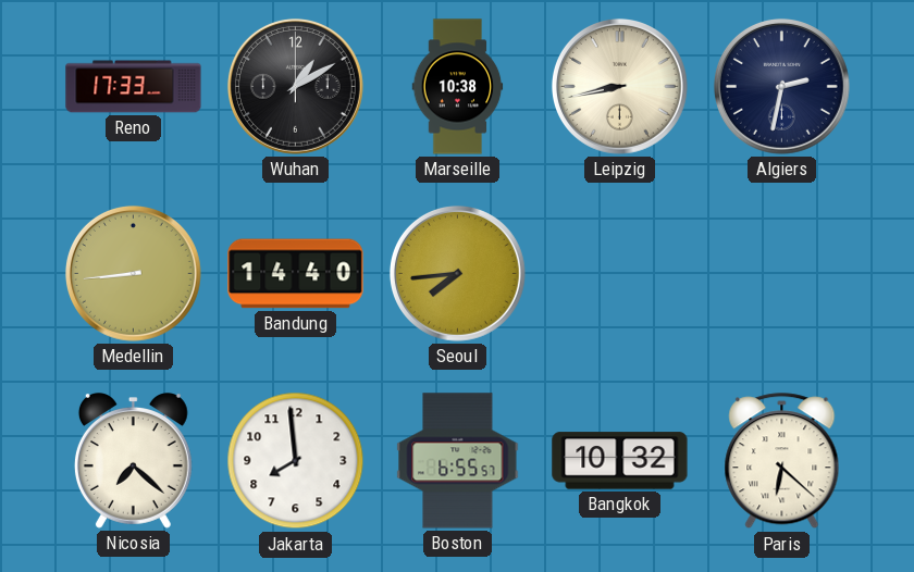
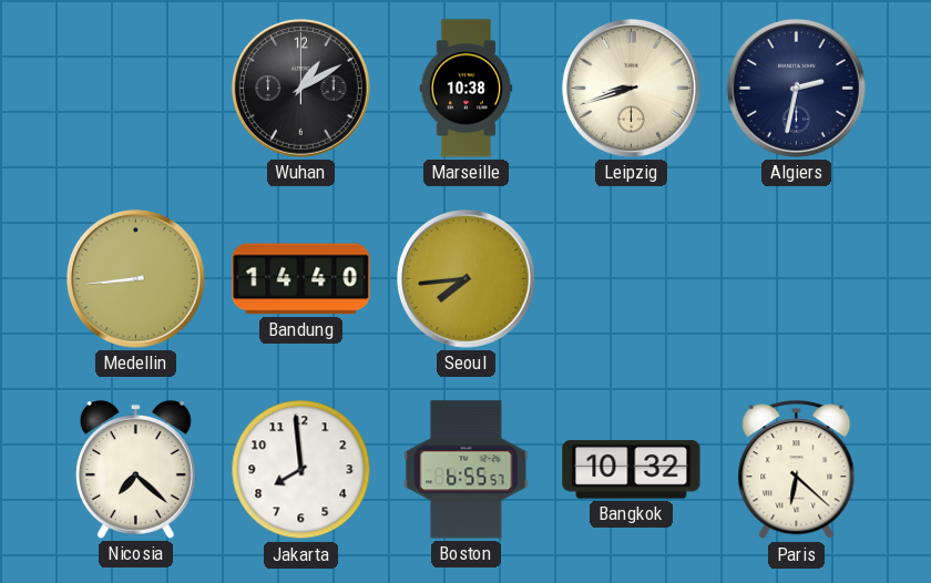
Reno: 17:33 -> none
Leipzig: 8:43 -> 8:42
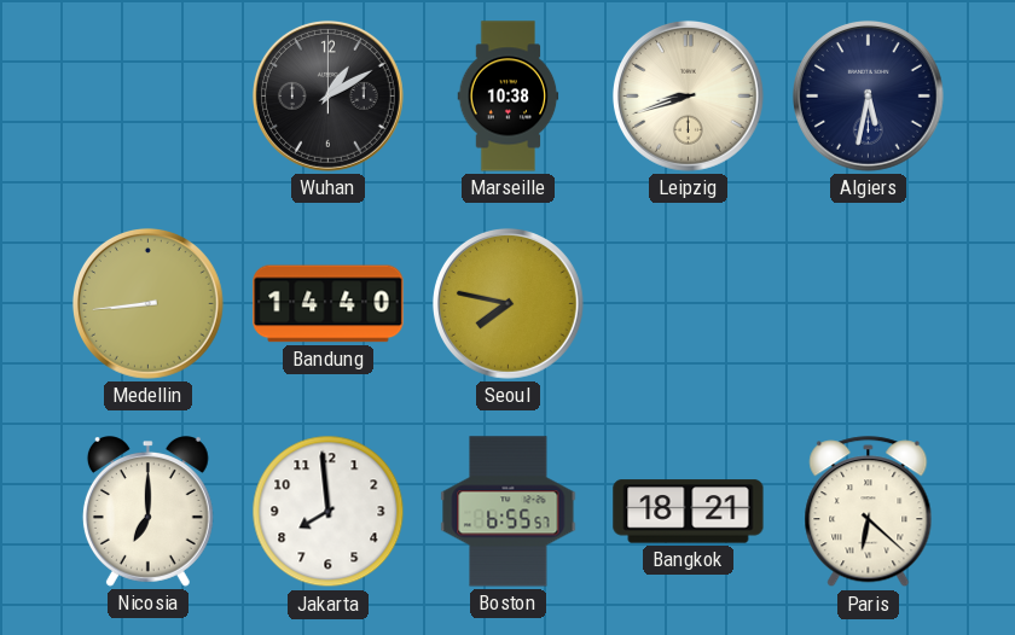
Algiers: 2:32 -> 5:32
Seoul: 7:44 -> 7:47
Nicosia: 7:22 -> 7:00
Bangkok: 10:32 -> 18:21
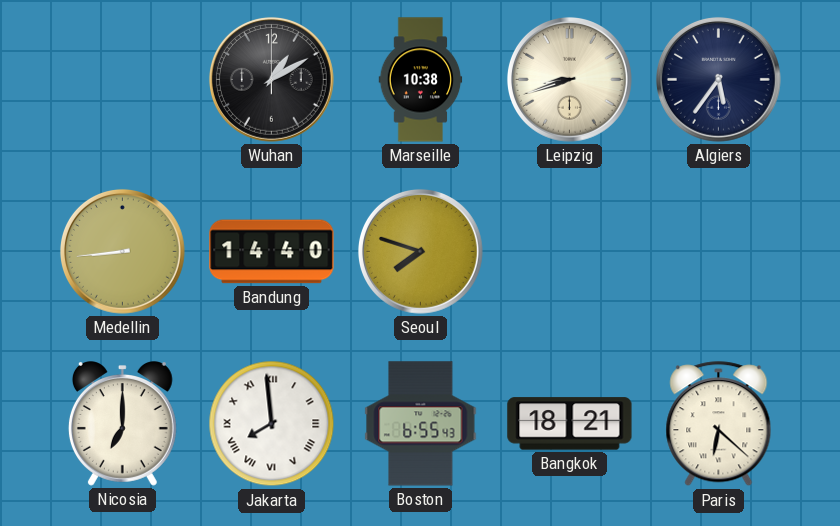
Algiers: 5:32 -> 5:36
Seoul: 7:47 -> 7:48
Jakarta numerals: Arabic -> Roman
Boston: 6:55:57 -> 6:55:43
